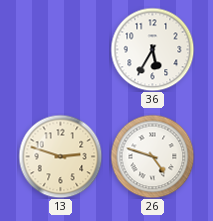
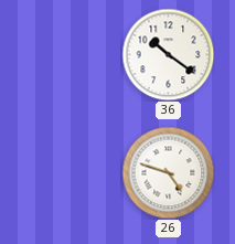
36: 5:35 -> 10:21
13: 2:48 -> none
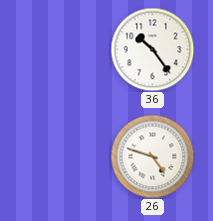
36: 10:21 -> 10:24
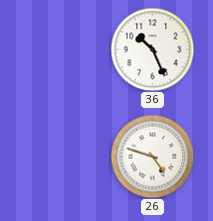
36: 10:24 -> 10:26
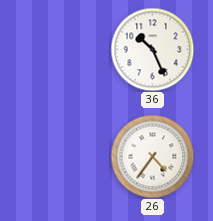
26: 4:48 -> 4:36
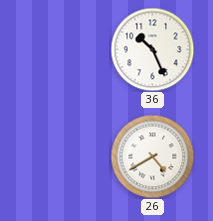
26: 4:36 -> 4:40
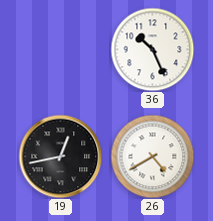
19: none -> 12:43
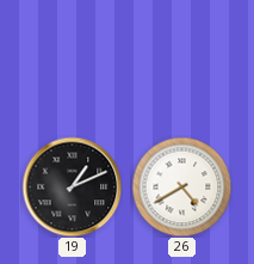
36: 10:26 -> none
19: 12:43 -> 1:11
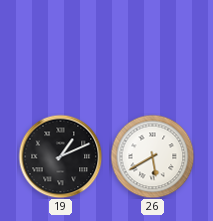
26: 4:40 -> 5:40
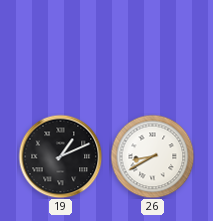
26: 5:40 -> 8:40
